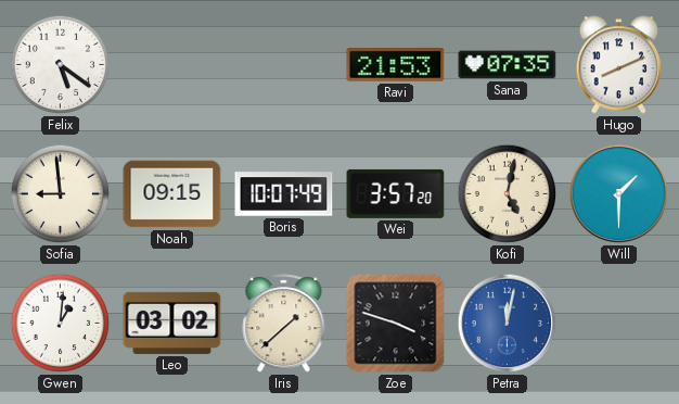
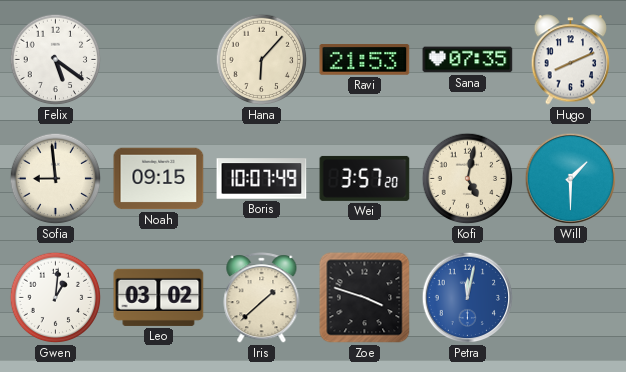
Hana: none -> 6:07
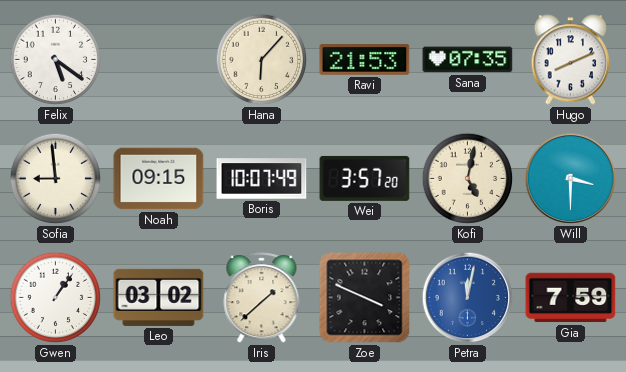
Will: 1:30 -> 3:30
Gwen: 1:01 -> 1:06
Zoe: 3:48 -> 3:49
Gia: none -> 7:59
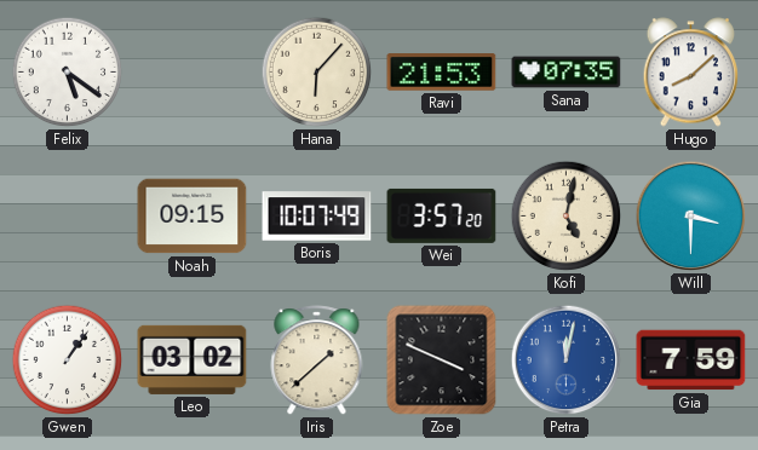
Hugo: 8:11 -> 8:08
Sofia: 8:59 -> none
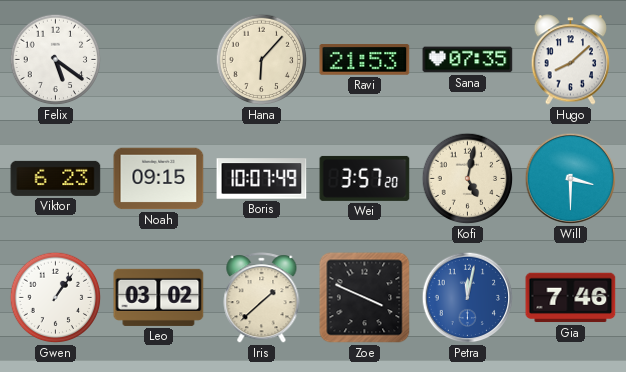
Viktor: none -> 6:23
Gia: 7:59 -> 7:46
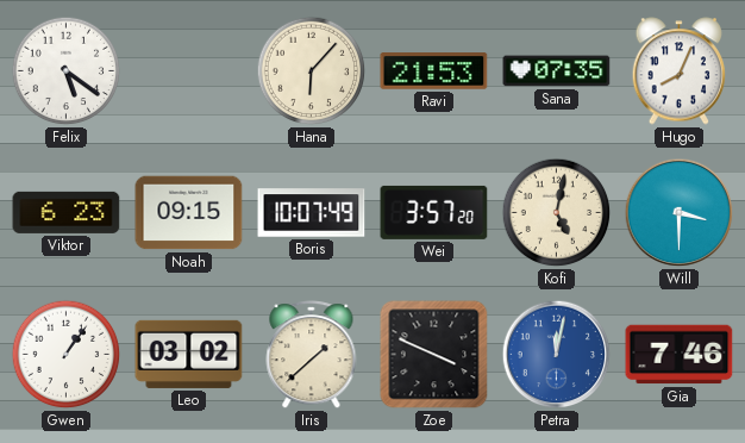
Hugo: 8:08 -> 8:04
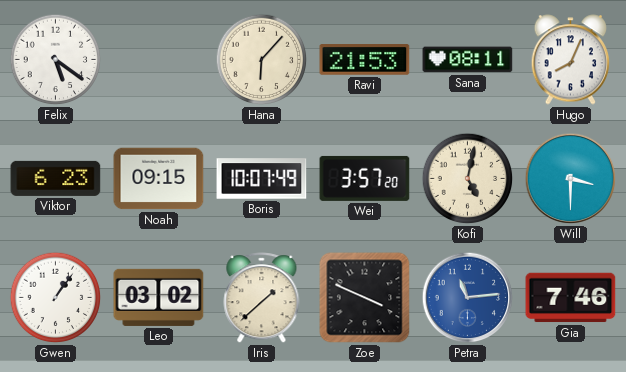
Sana: 07:35 -> 08:11
Petra: 12:02 -> 11:14
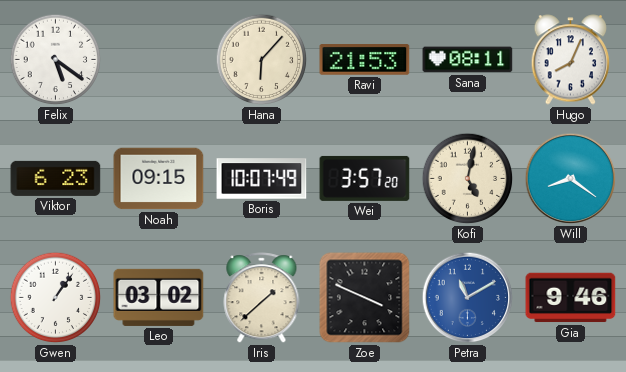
Will: 3:30 -> 8:21
Petra: 11:14 -> 11:10
Gia: 7:46 -> 9:46
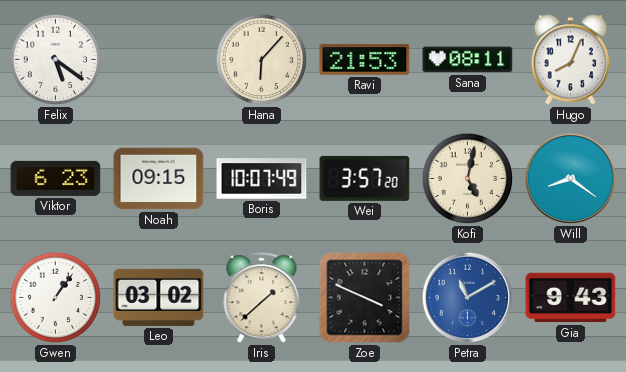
Gia: 9:46 -> 9:43
